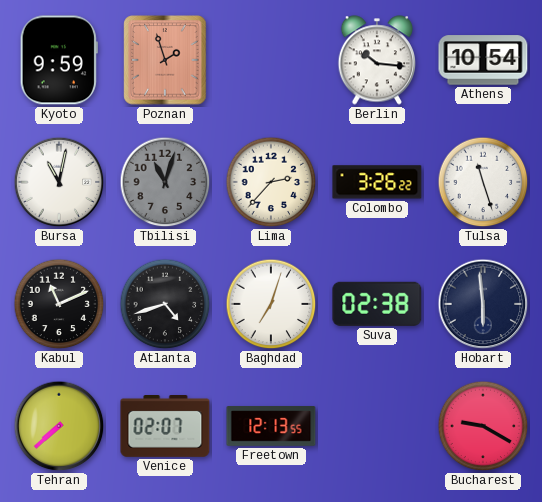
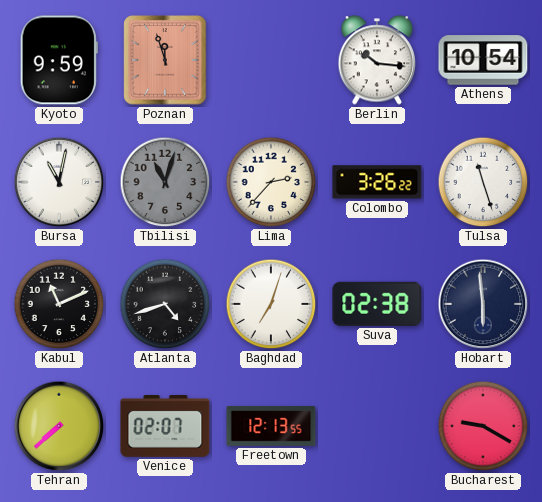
Poznan: 1:57 -> 11:57
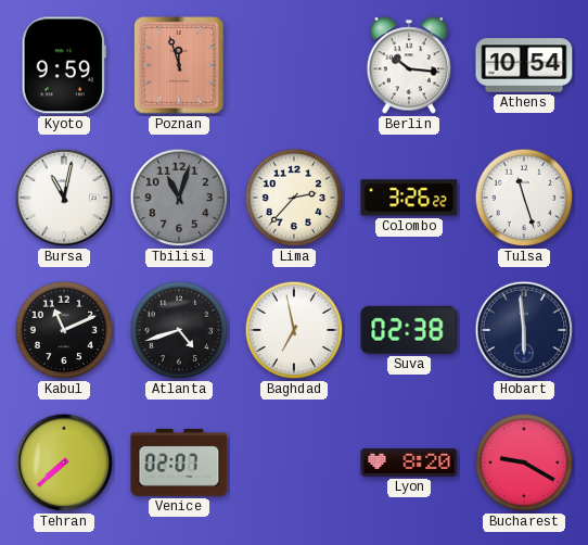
Baghdad: 7:03 -> 6:58
Freetown: 12:13 -> none
Lyon: none -> 8:20
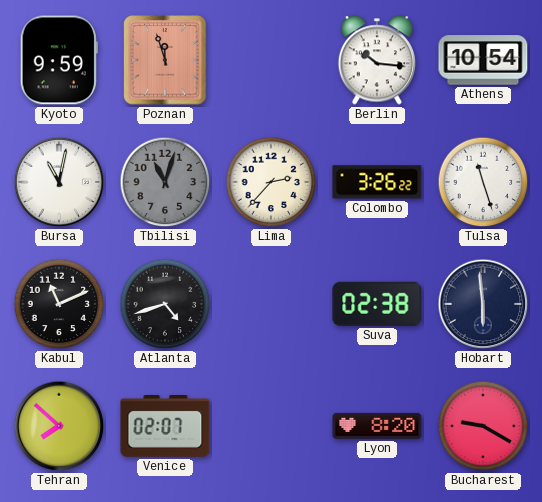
Baghdad: 6:58 -> none
Tehran: 7:38 -> 7:52
